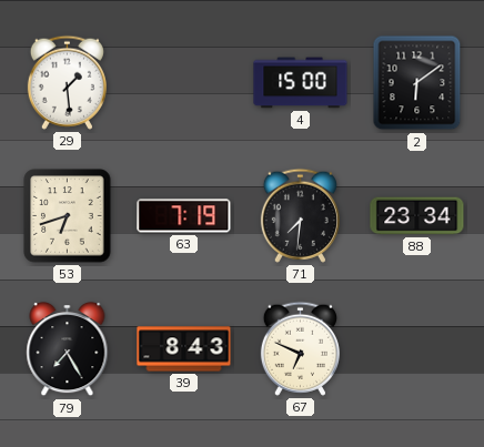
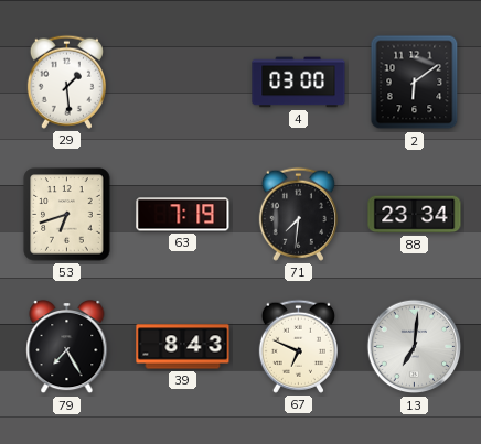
4: 15:00 -> 03:00
13: none -> 7:01
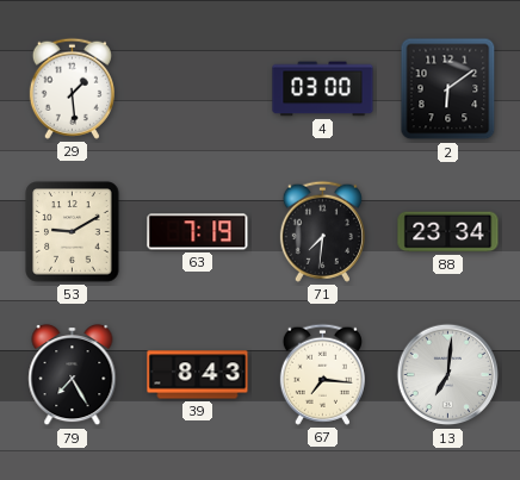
53: 6:42 -> 9:10
67: 6:49 -> 7:16
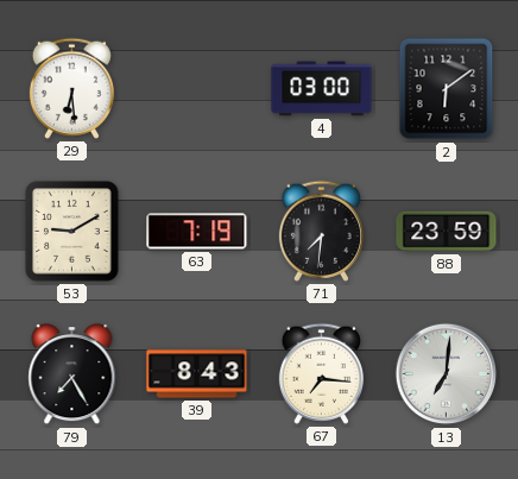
29: 1:29 -> 6:29
88: 23:34 -> 23:59
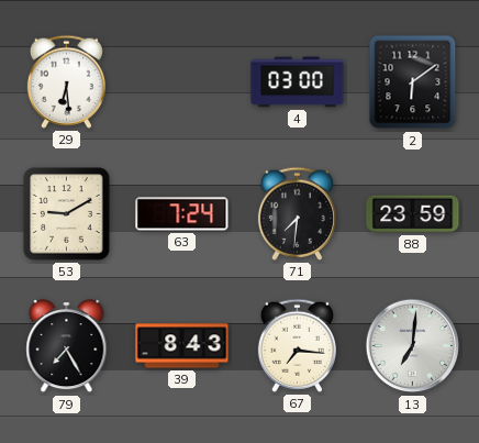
63: 7:19 -> 7:24
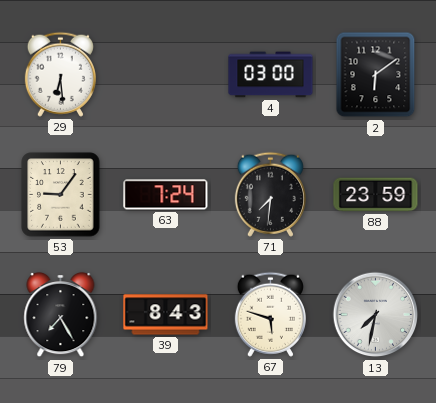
53: 9:10 -> 9:06
67: 7:16 -> 5:48
13: 7:01 -> 7:32
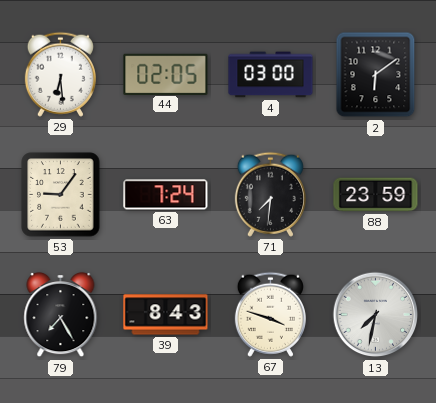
44: none -> 02:05
67: 5:48 -> 3:48
